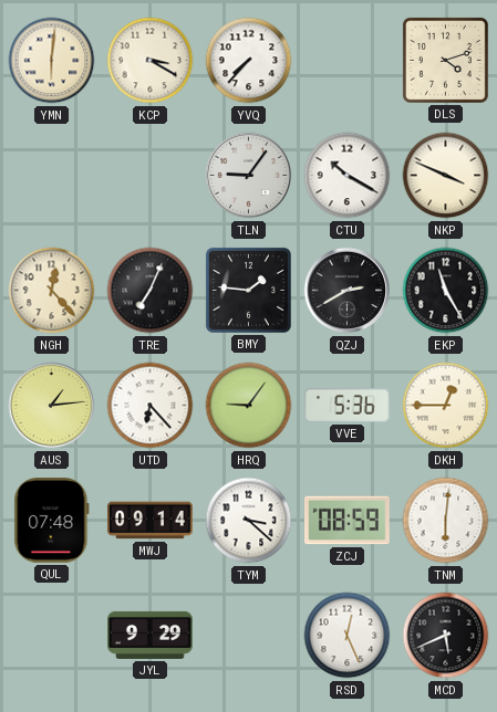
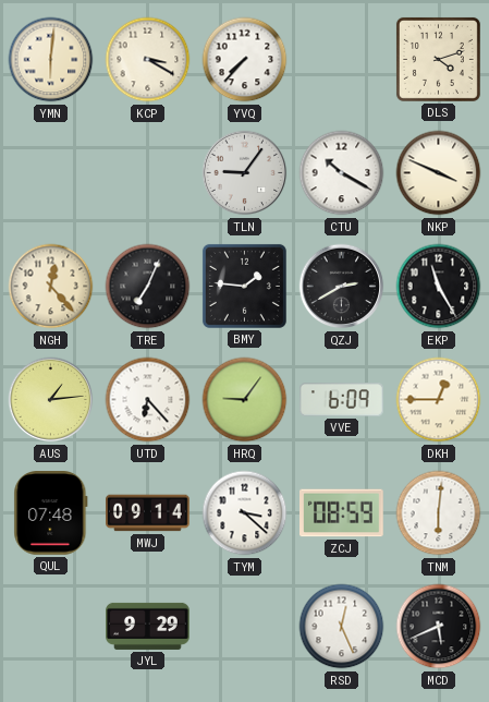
VVE: 5:36 -> 6:09
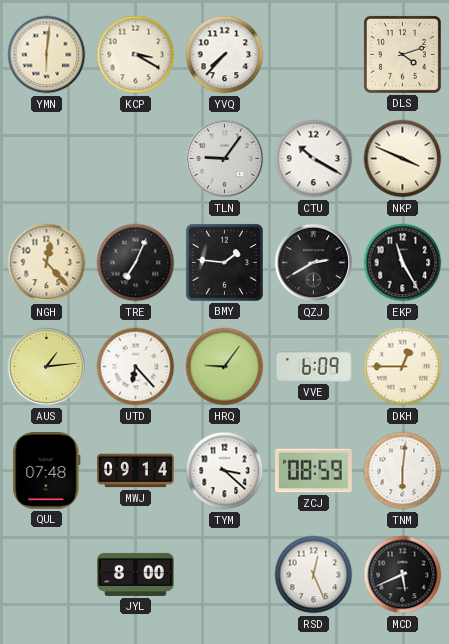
JYL: 9:29 -> 8:00
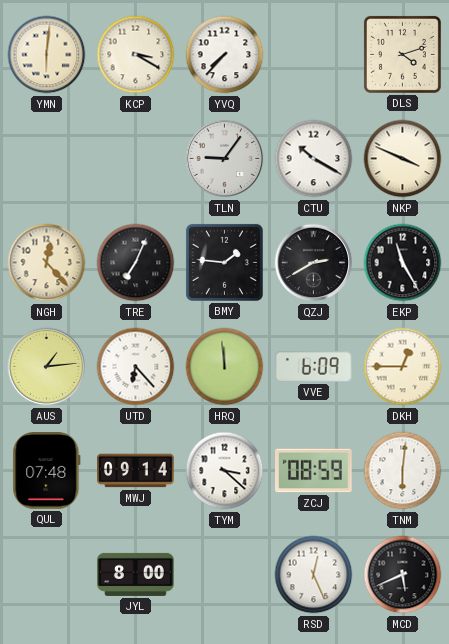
HRQ: 9:06 -> 11:59
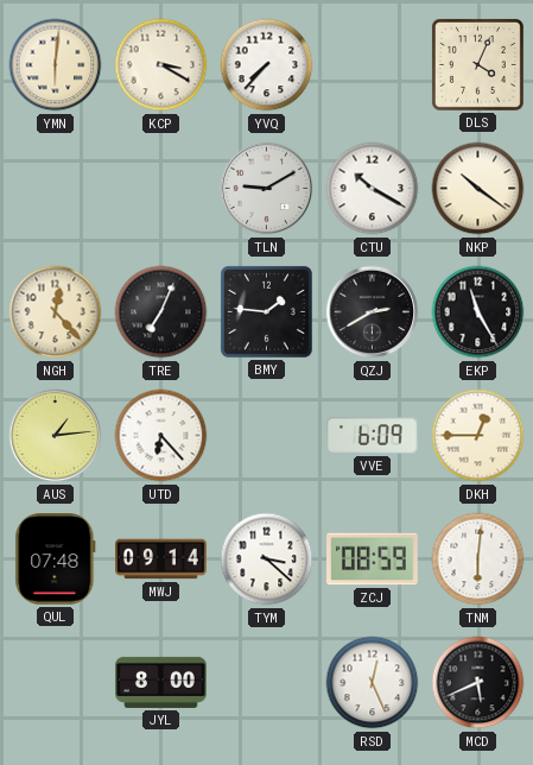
DLS: 4:12 -> 4:04
TLN: 9:06 -> 9:10
NKP: 3:49 -> 10:21
HRQ: 11:59 -> none
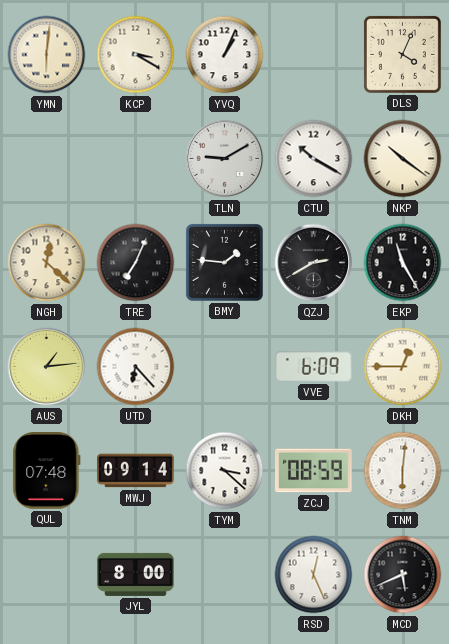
YVQ: 7:37 -> 1:04
NGH: 12:23 -> 12:22
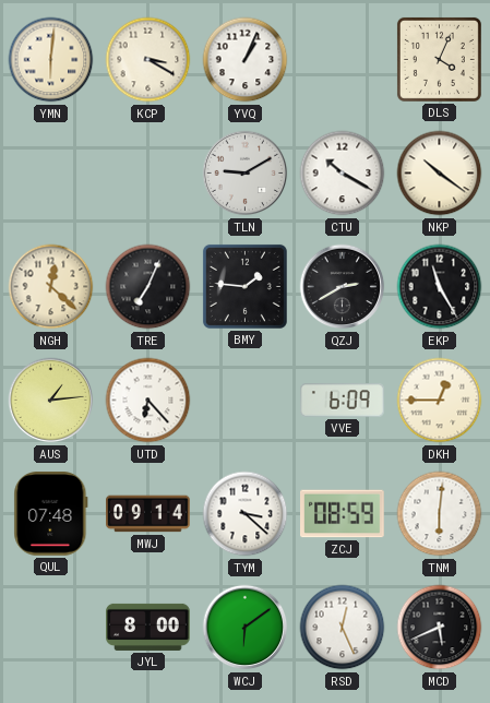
WCJ: none -> 6:09
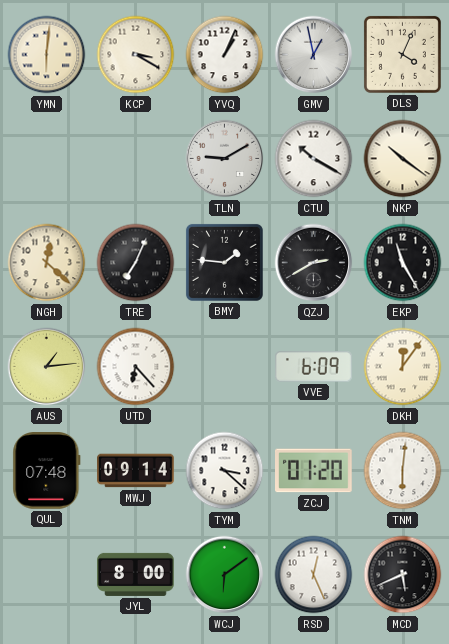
GMV: none -> 12:58
DKH: 12:45 -> 12:06
ZCJ: 08:59 -> 01:20
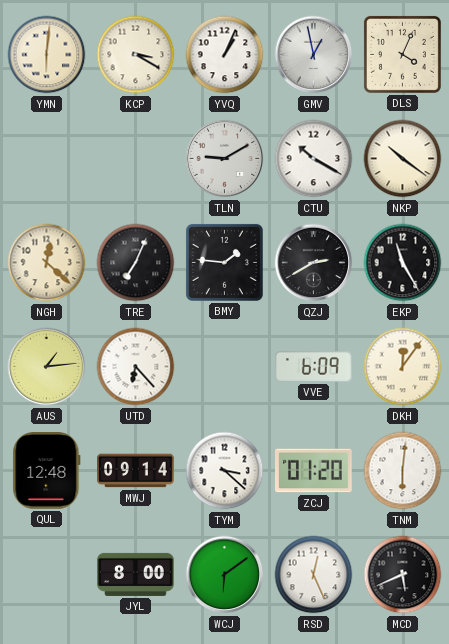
QUL: 07:48 -> 12:48
